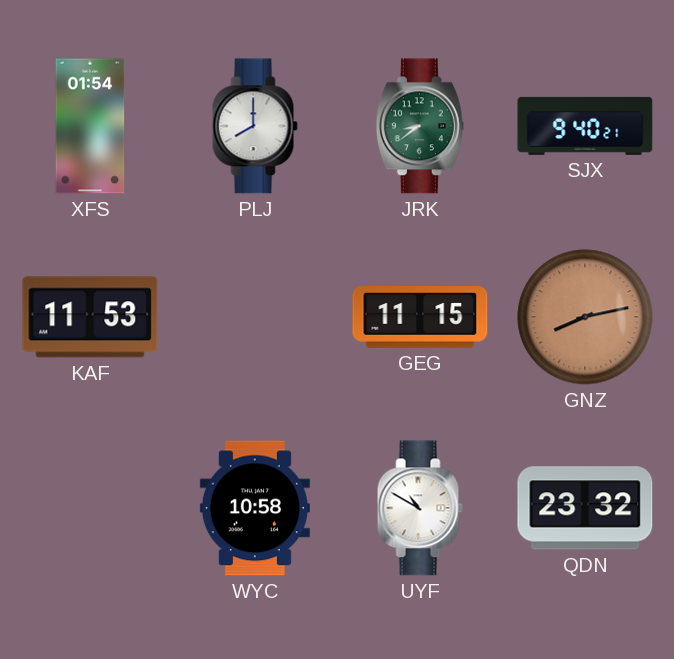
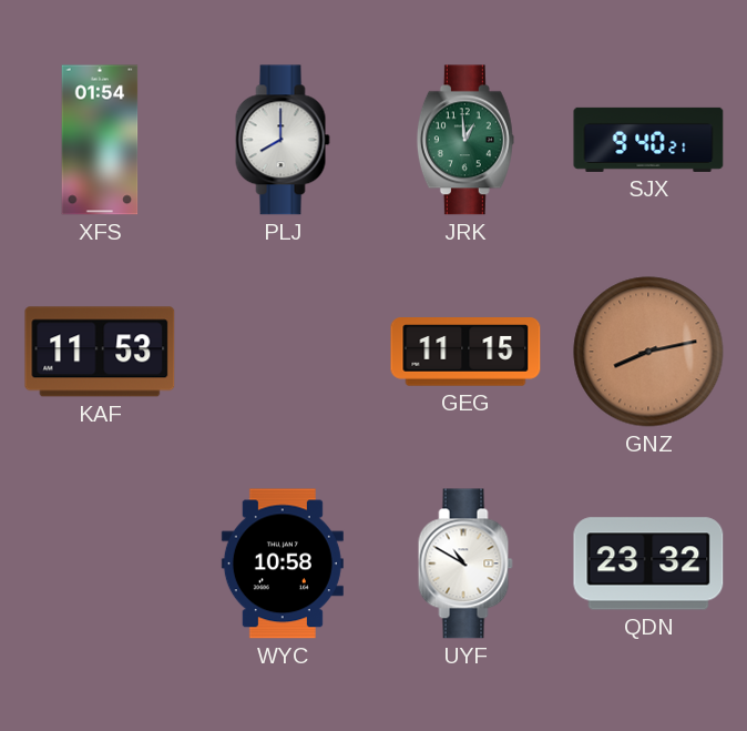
JRK: 8:39 -> 12:59
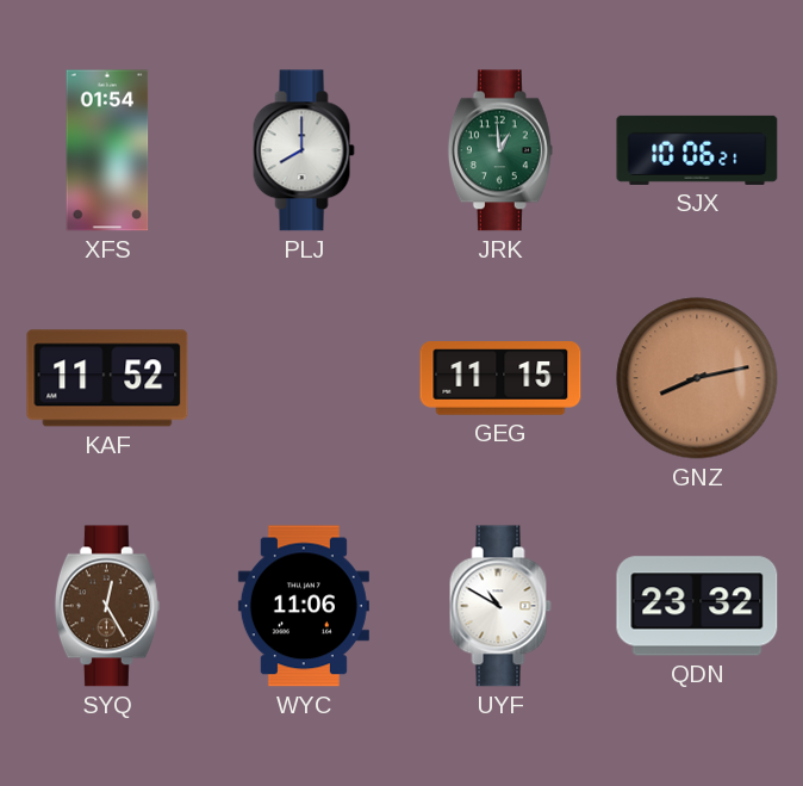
SJX: 9:40 -> 10:06
KAF: 11:53 -> 11:52
SYQ: none -> 12:25
WYC: 10:58 -> 11:06
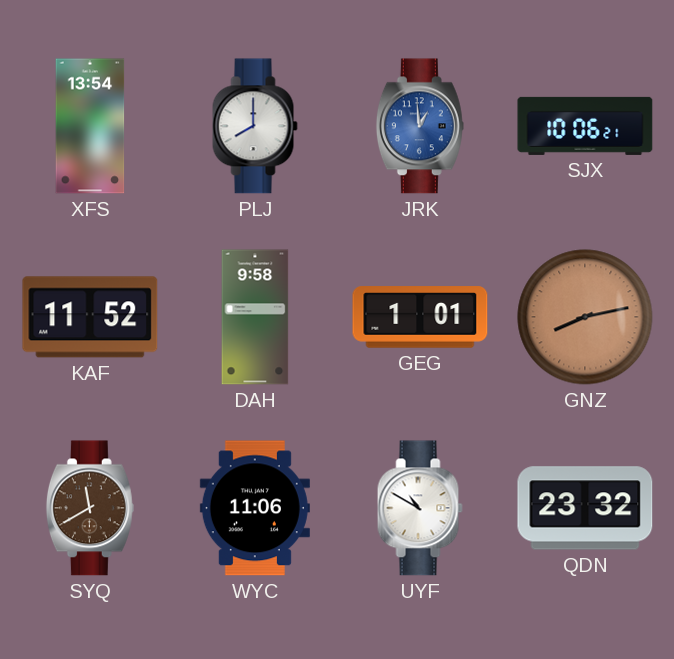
XFS: 01:54 -> 13:54
JRK dial: green -> blue
DAH: none -> 9:58
GEG: 11:15 -> 1:01
SYQ: 12:25 -> 11:40
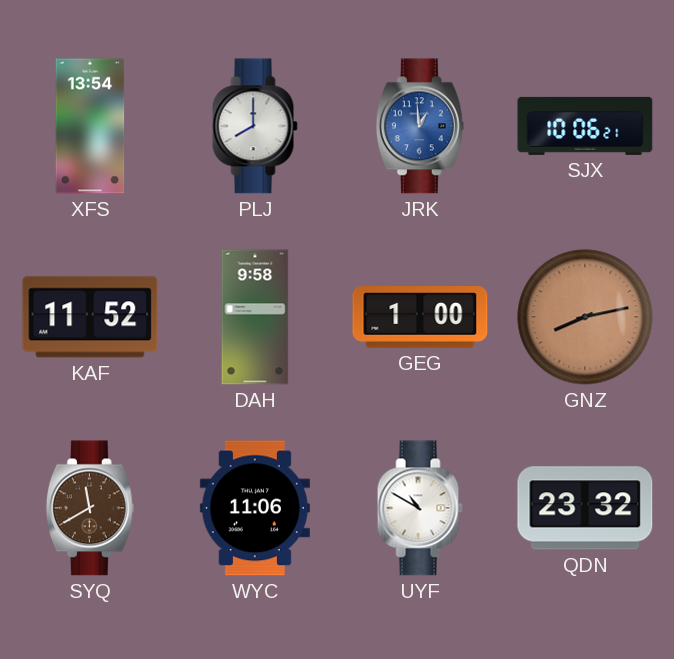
GEG: 1:01 -> 1:00
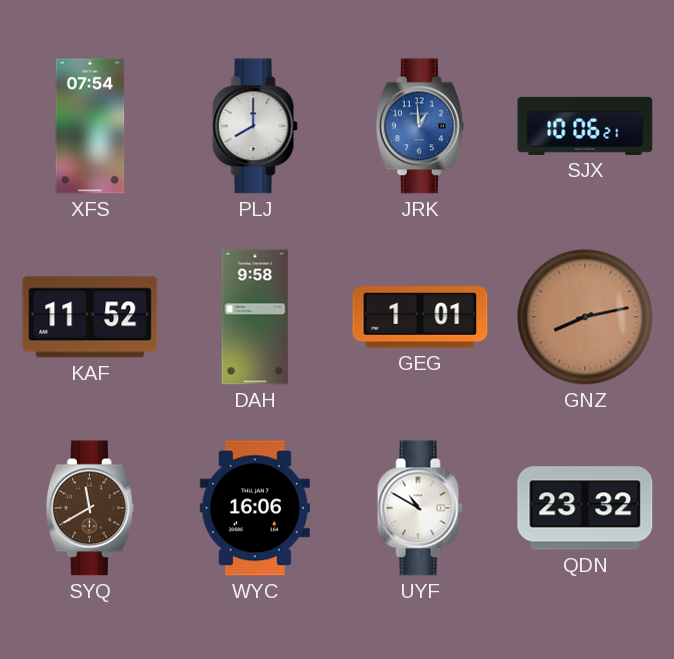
XFS: 13:54 -> 07:54
GEG: 1:00 -> 1:01
WYC: 11:06 -> 16:06
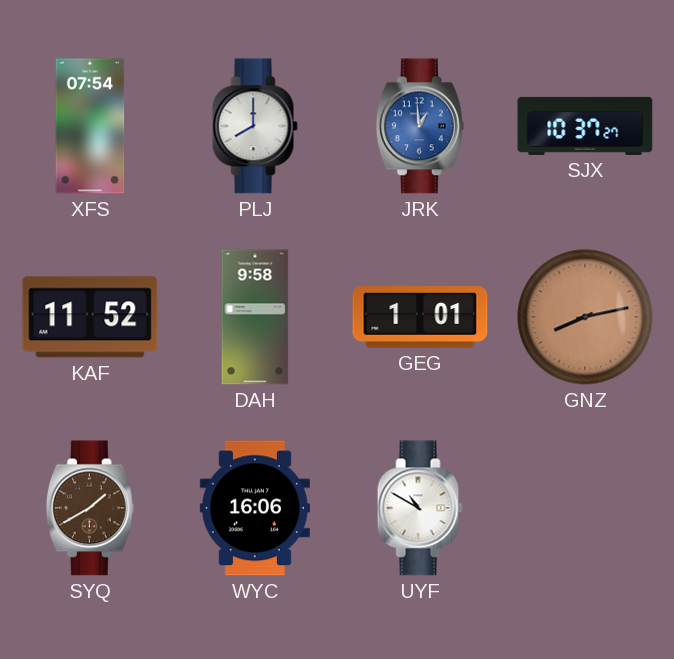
SJX: 10:06 -> 10:37
SYQ: 11:40 -> 1:40
QDN: 23:32 -> none
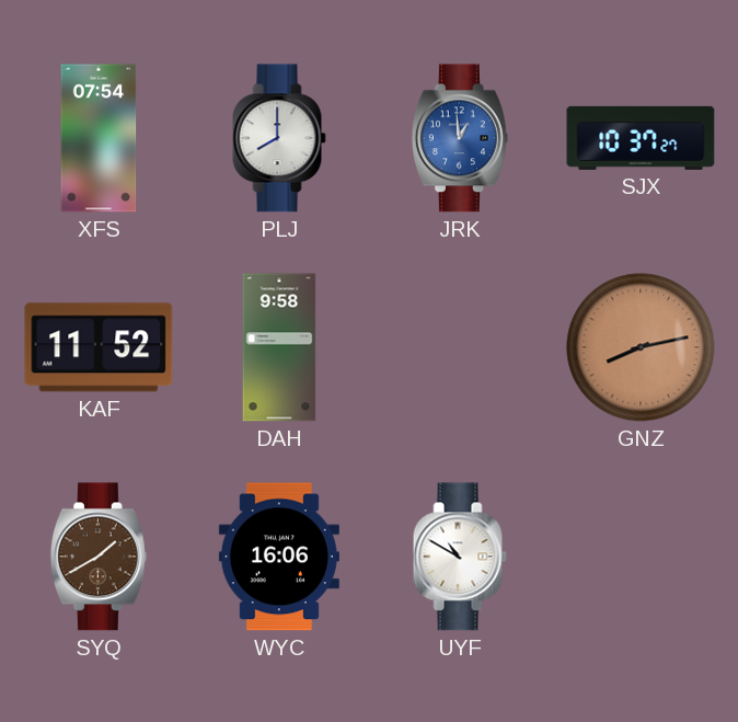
GEG: 1:01 -> none
